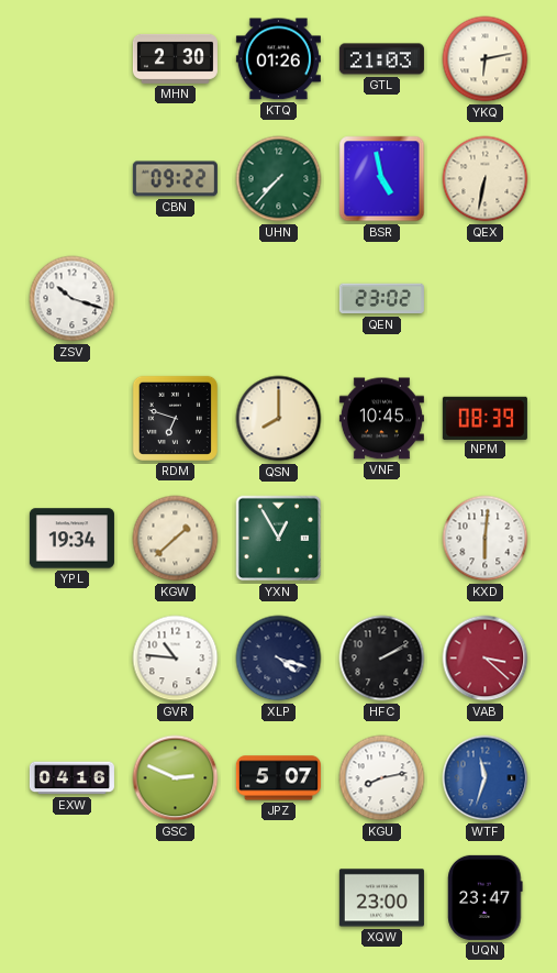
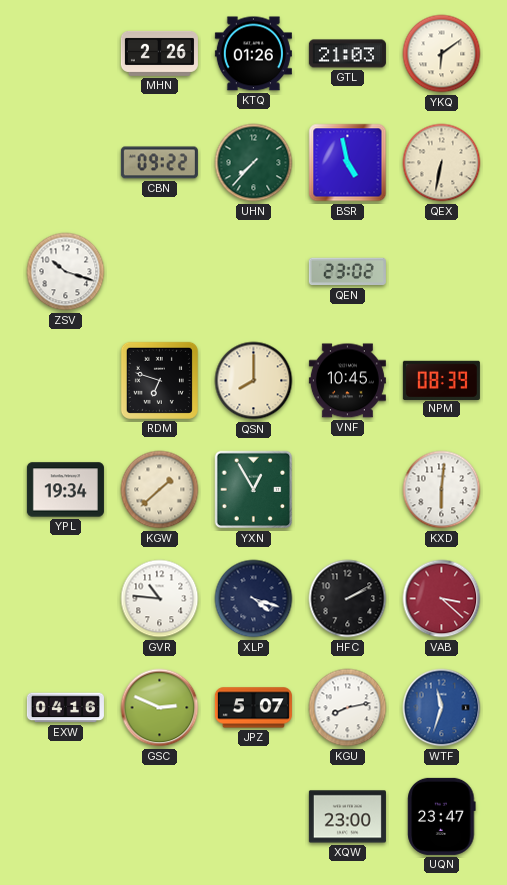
MHN: 2:30 -> 2:26
YKQ: 6:13 -> 6:09
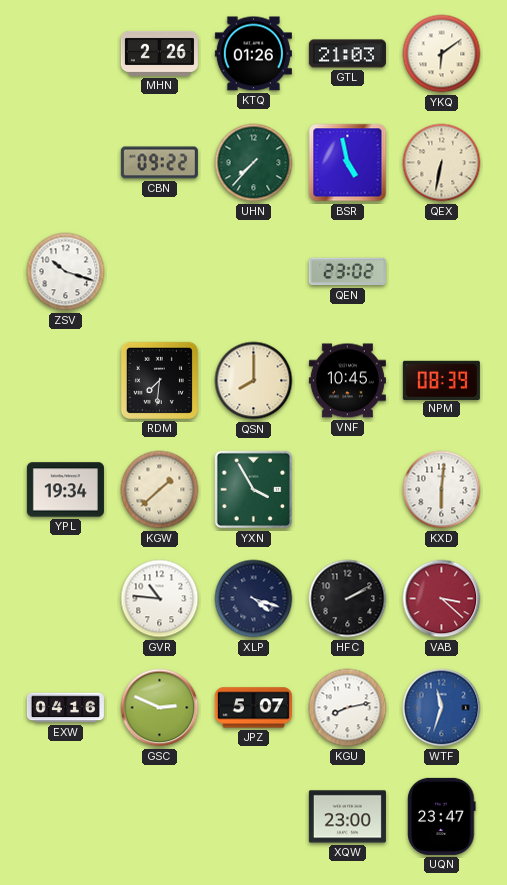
RDM: 6:48 -> 7:31
YXN: 12:55 -> 3:55
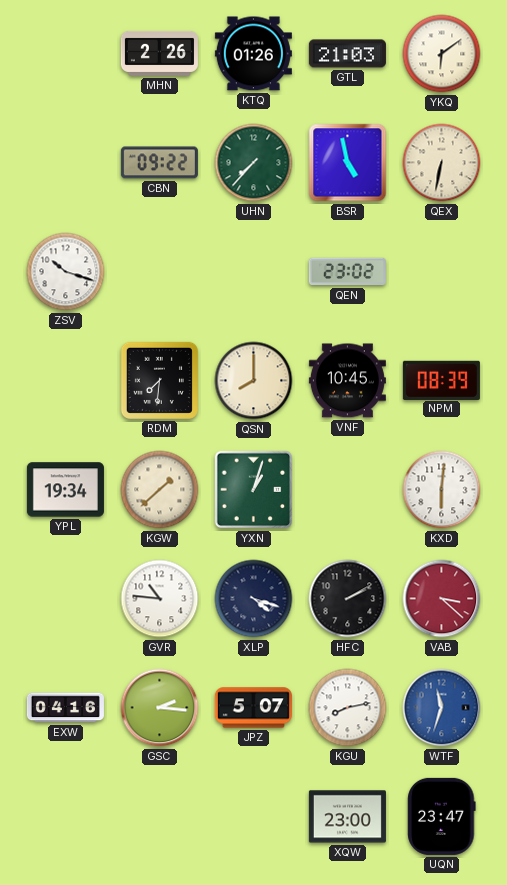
YXN: 3:55 -> 1:03
GSC: 2:49 -> 2:16
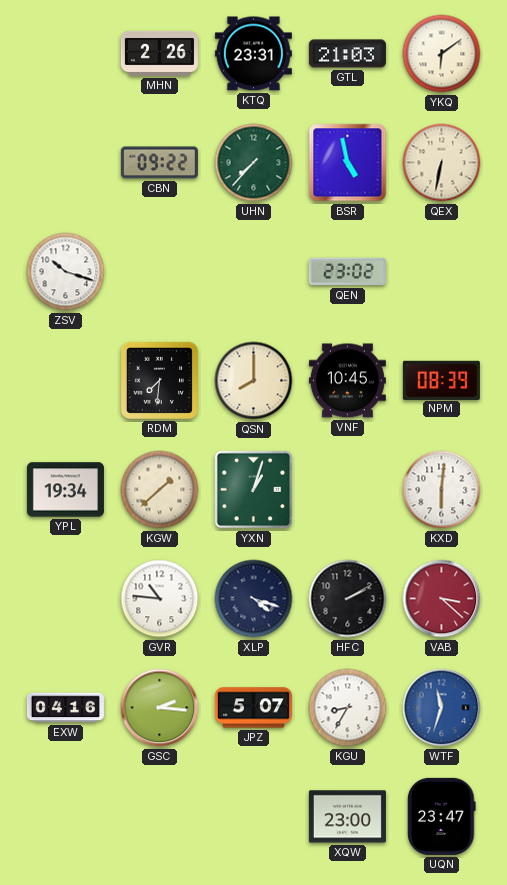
KTQ: 01:26 -> 23:31
KGU: 8:13 -> 8:35
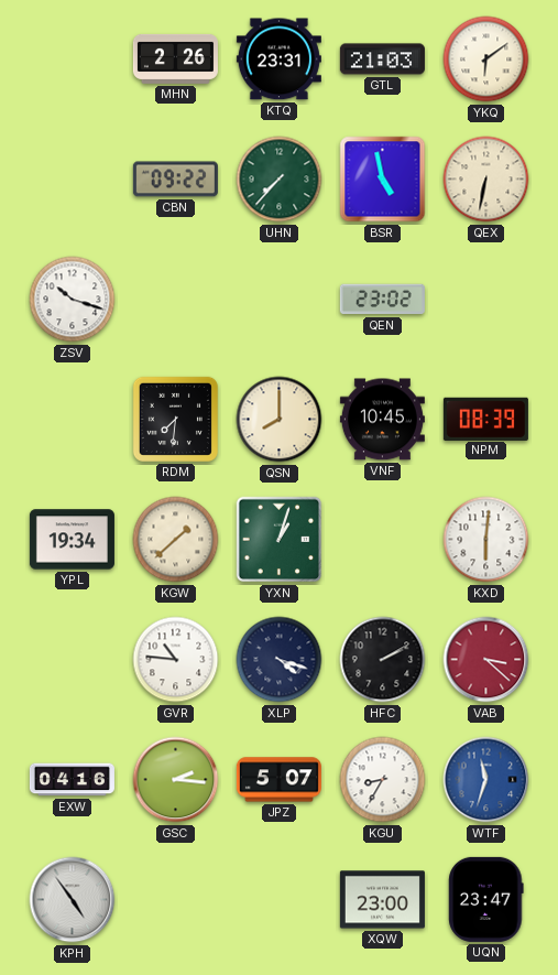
KPH: none -> 4:54
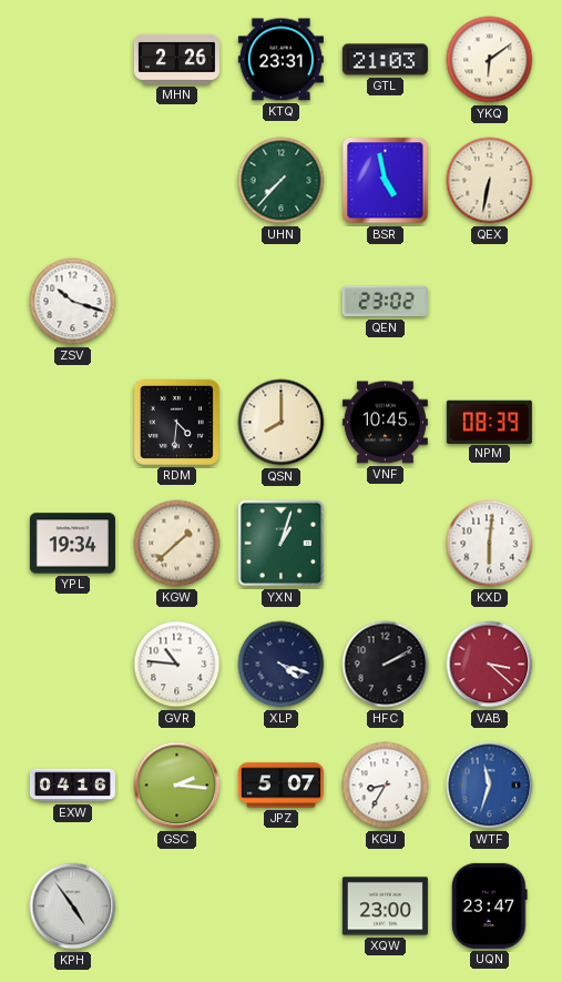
CBN: 09:22 -> none
RDM: 7:31 -> 4:31
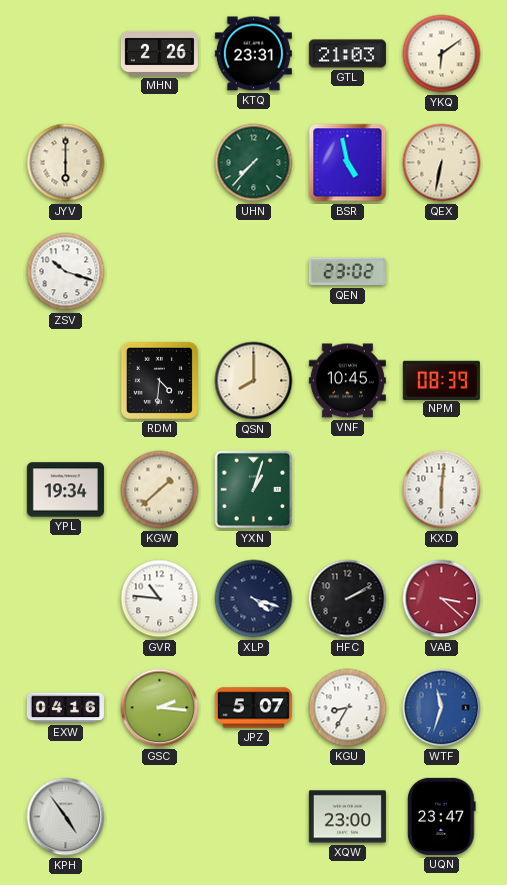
JYV: none -> 6:00
